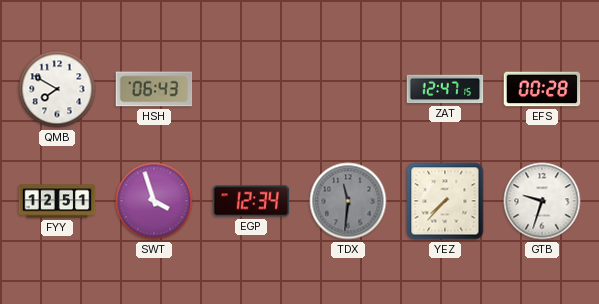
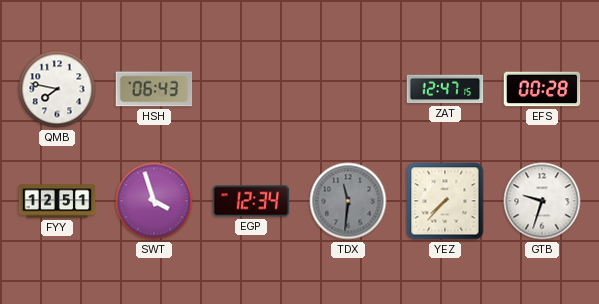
QMB: 7:50 -> 7:47
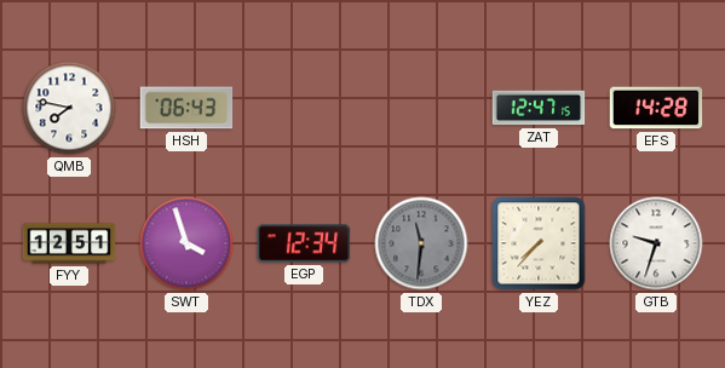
EFS: 00:28 -> 14:28
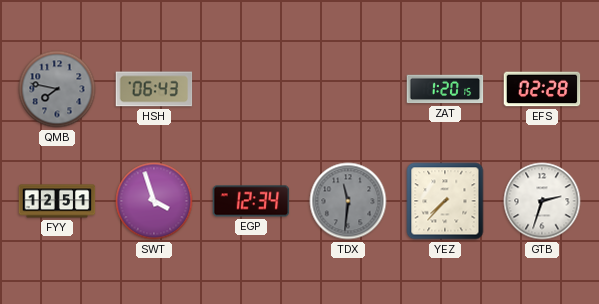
QMB dial: white -> grey
ZAT: 12:47 -> 1:20
EFS: 14:28 -> 02:28
GTB: 9:33 -> 2:33
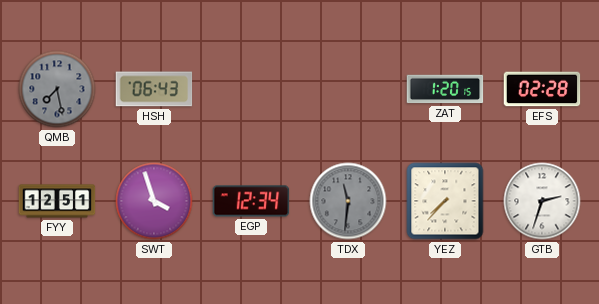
QMB: 7:47 -> 7:28
